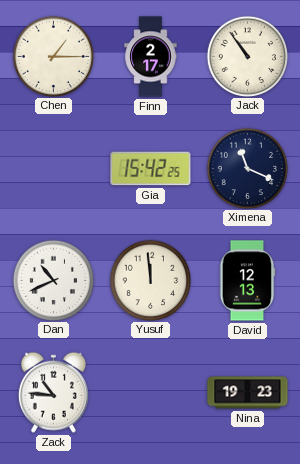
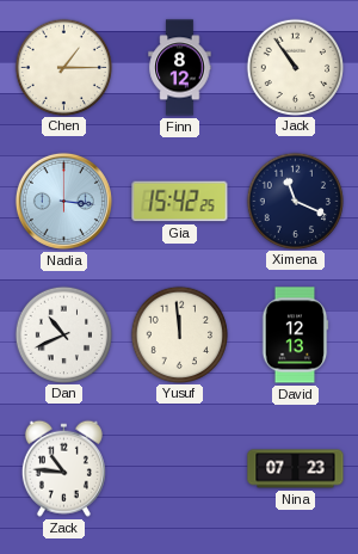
Finn: 2:17 -> 8:12
Nadia: none -> 3:16
Nina: 19:23 -> 07:23
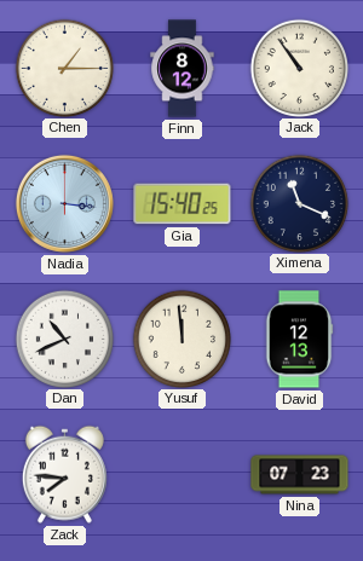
Gia: 15:42 -> 15:40
Zack: 10:46 -> 7:46
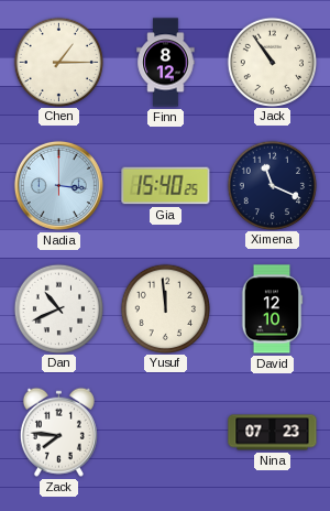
David: 12:13 -> 12:10
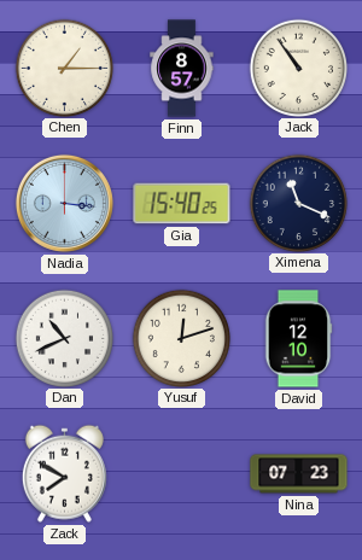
Finn: 8:12 -> 8:57
Yusuf: 11:59 -> 12:12
Zack: 7:46 -> 7:50
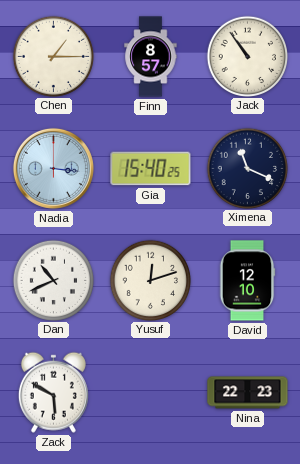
Zack: 7:50 -> 5:50
Nina: 07:23 -> 22:23
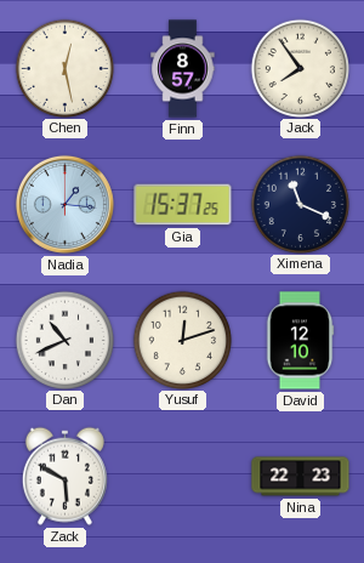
Chen: 1:15 -> 12:28
Jack: 10:54 -> 7:54
Nadia: 3:16 -> 1:16
Gia: 15:40 -> 15:37
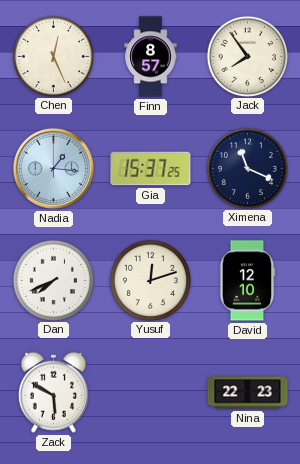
Chen: 12:28 -> 12:26
Dan: 10:41 -> 7:41
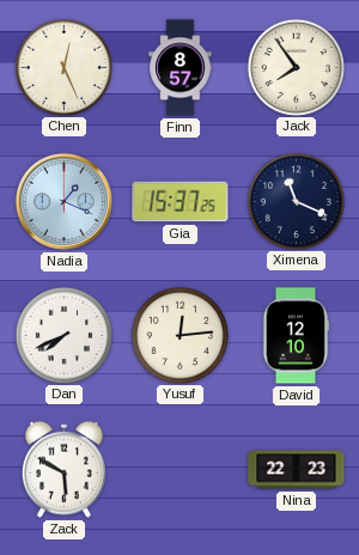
Nadia: 1:16 -> 1:19
Yusuf: 12:12 -> 12:14
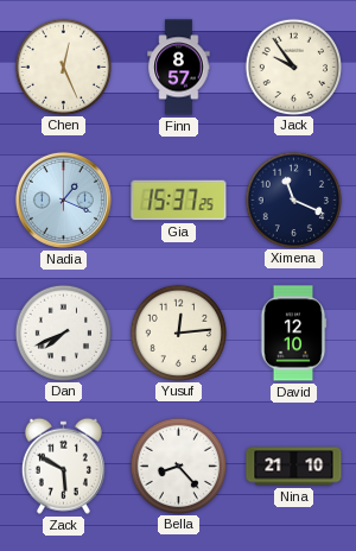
Jack: 7:54 -> 9:54
Bella: none -> 8:23
Nina: 22:23 -> 21:10
